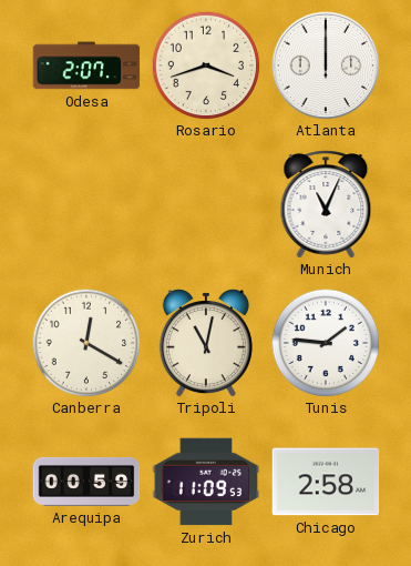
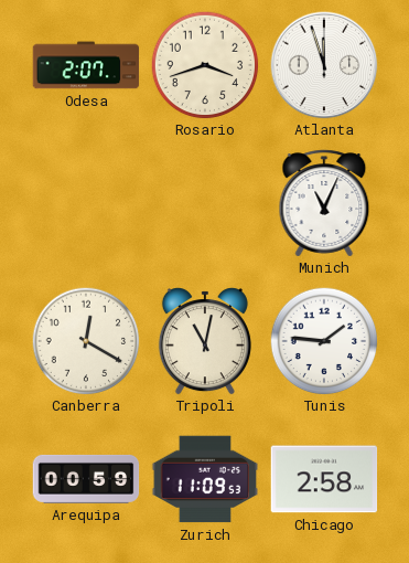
Atlanta: 12:00 -> 11:57
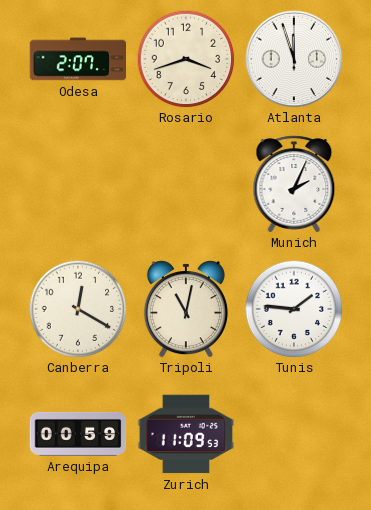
Munich: 11:04 -> 2:04
Chicago: 2:58 -> none
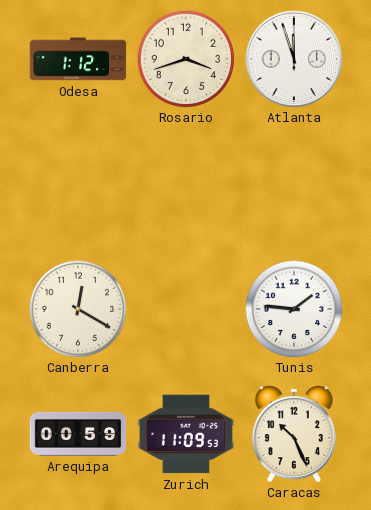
Odesa: 2:07 -> 1:12
Munich: 2:04 -> none
Tripoli: 11:02 -> none
Caracas: none -> 10:26
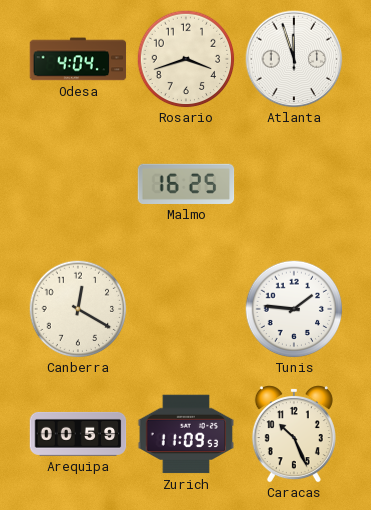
Odesa: 1:12 -> 4:04
Malmo: none -> 16:25
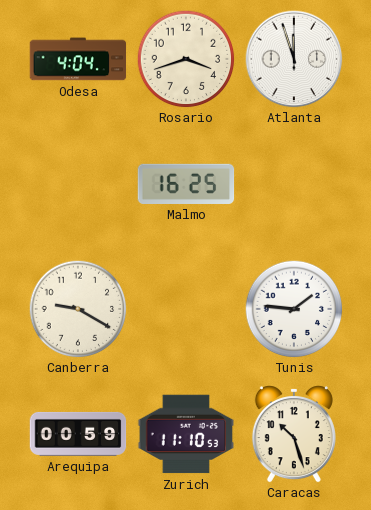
Canberra: 12:20 -> 9:20
Zurich: 11:09 -> 11:10
Caracas: 10:26 -> 10:27
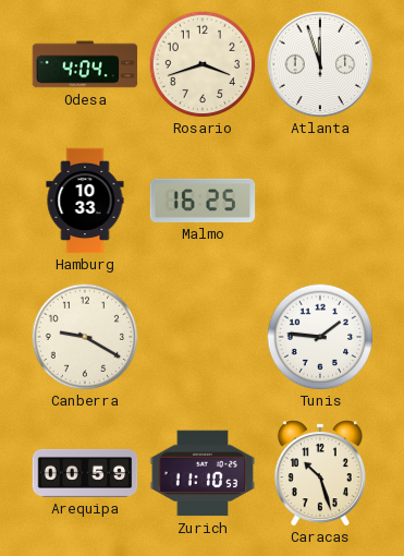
Hamburg: none -> 10:33
